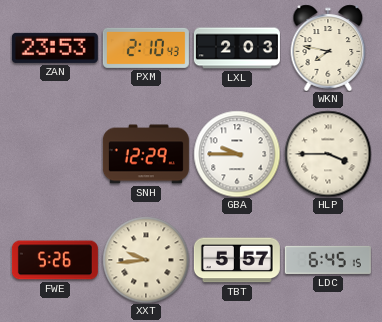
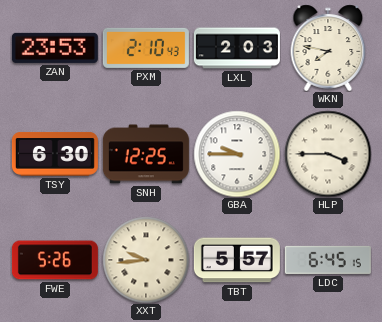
TSY: none -> 6:30
SNH: 12:29 -> 12:25
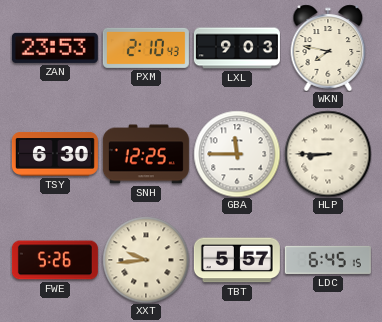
LXL: 2:03 -> 9:03
GBA: 9:45 -> 11:45
HLP: 3:45 -> 8:45
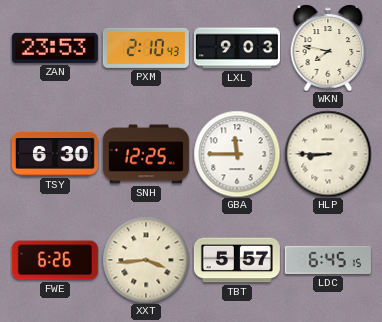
FWE: 5:26 -> 6:26
XXT: 9:44 -> 3:44
